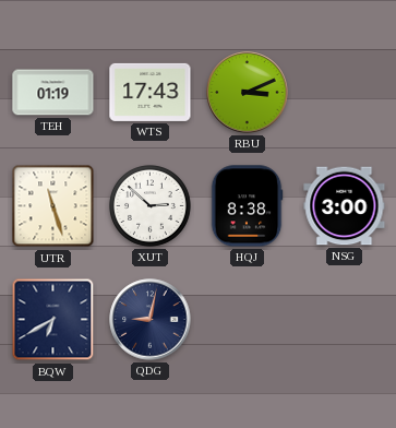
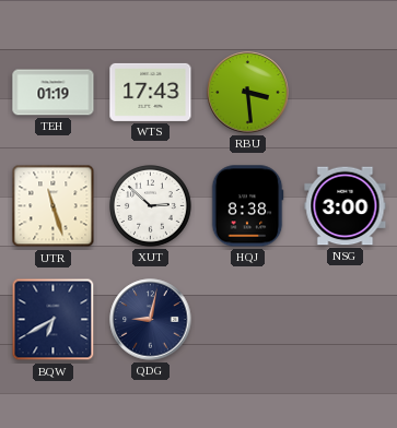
RBU: 3:11 -> 3:29
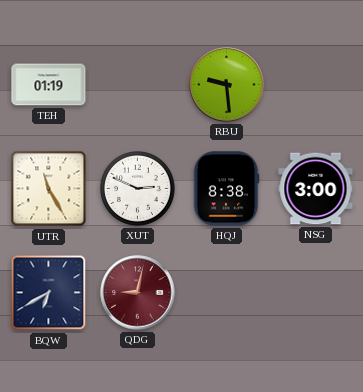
WTS: 17:43 -> none
RBU: 3:29 -> 9:29
UTR: 11:27 -> 11:25
XUT: 2:52 -> 2:49
QDG dial: navy -> burgundy
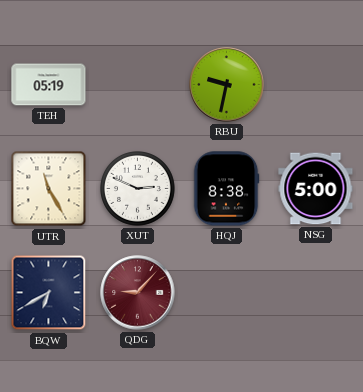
TEH: 01:19 -> 05:19
RBU: 9:29 -> 9:32
NSG: 3:00 -> 5:00
QDG: 9:02 -> 9:07
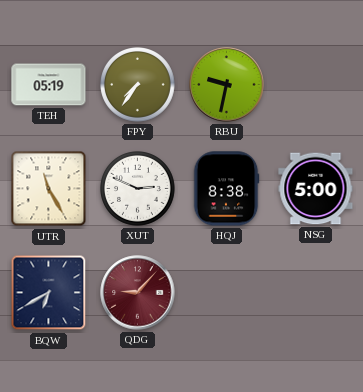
FPY: none -> 7:36
